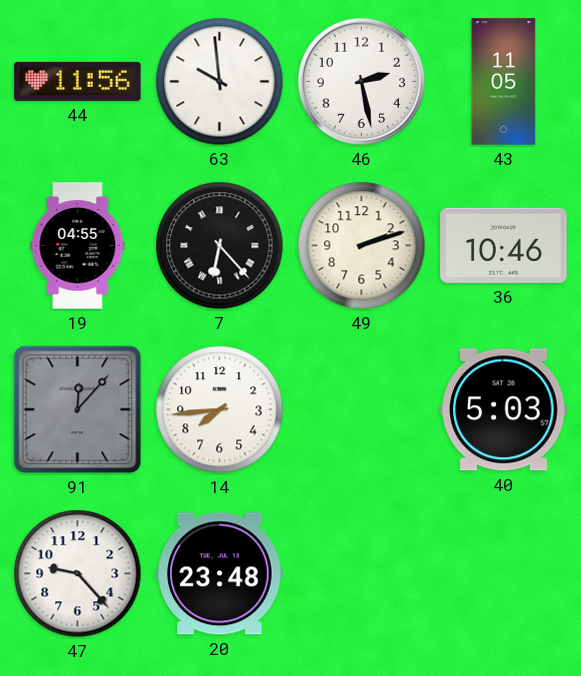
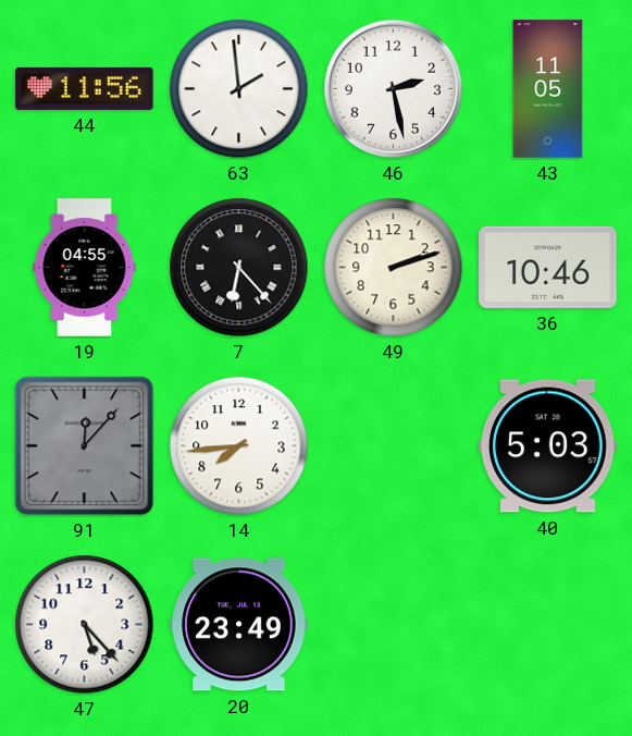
63: 9:59 -> 1:59
47: 9:23 -> 5:23
20: 23:48 -> 23:49
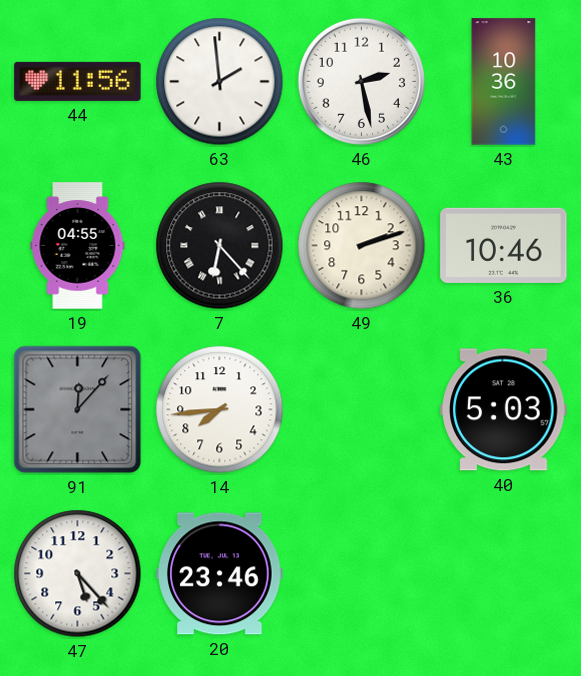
43: 11:05 -> 10:36
20: 23:49 -> 23:46
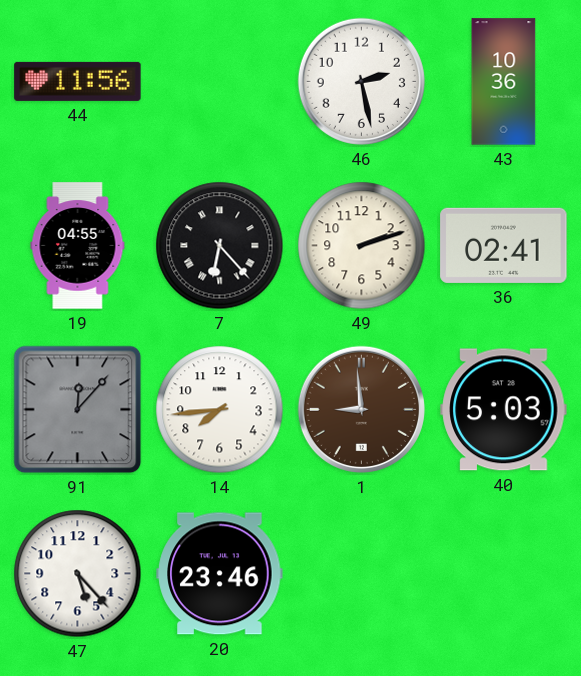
63: 1:59 -> none
36: 10:46 -> 02:41
1: none -> 8:59
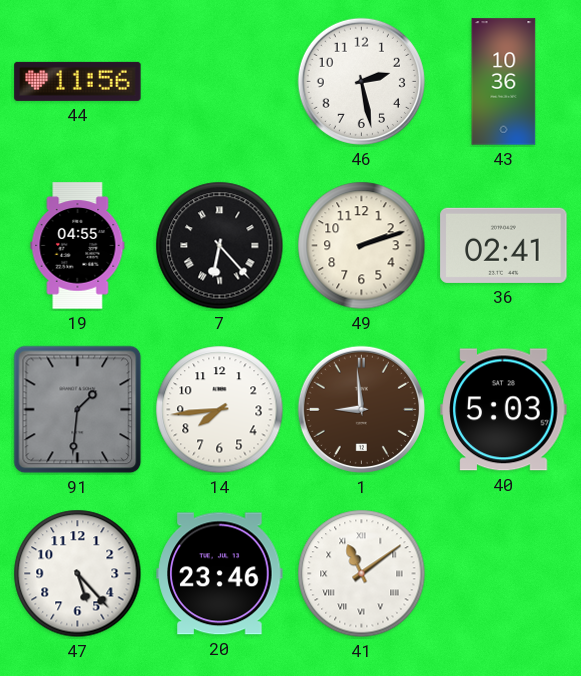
91: 12:07 -> 1:31
41: none -> 11:09
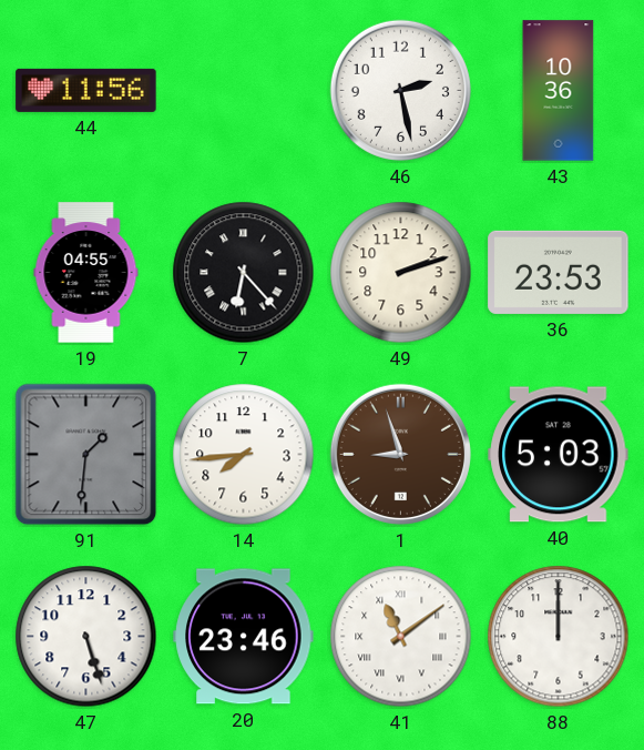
36: 02:41 -> 23:53
1: 8:59 -> 8:57
47: 5:23 -> 5:27
88: none -> 12:00
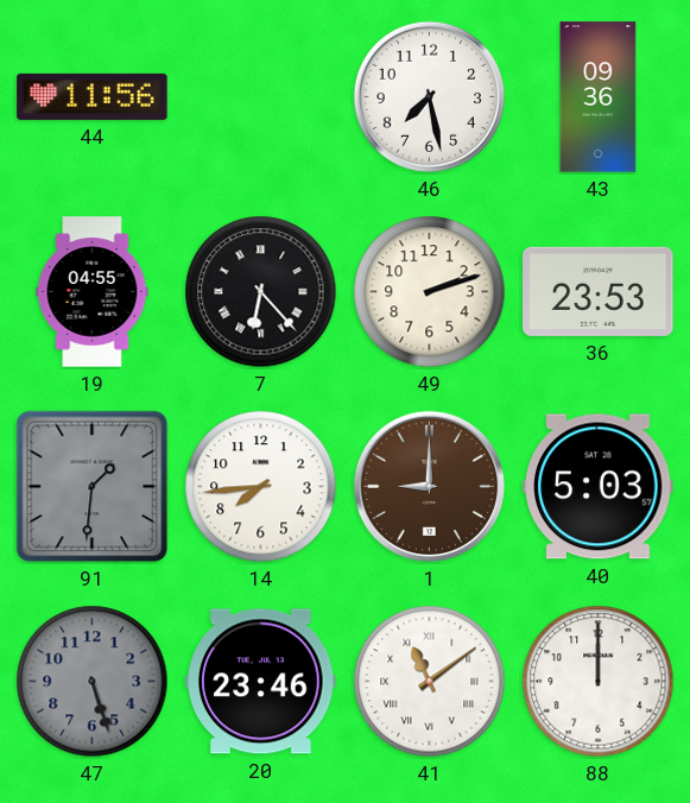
46: 2:28 -> 7:28
43: 10:36 -> 09:36
1: 8:57 -> 9:00
47 dial: white -> grey
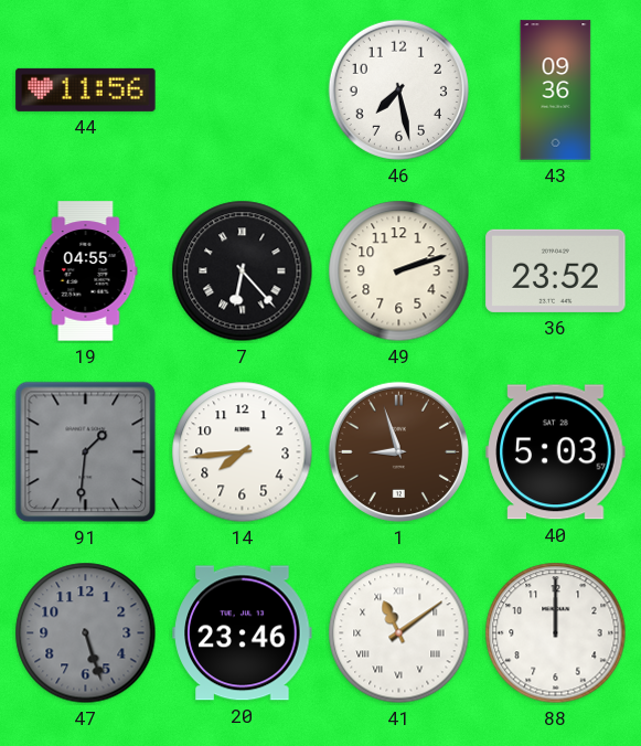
36: 23:53 -> 23:52
1: 9:00 -> 8:57
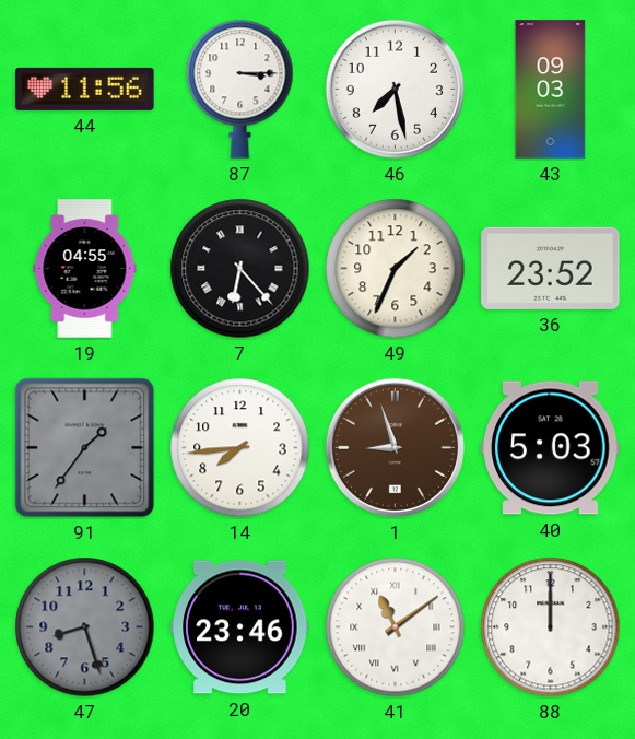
87: none -> 3:15
43: 09:36 -> 09:03
49: 2:12 -> 1:34
91: 1:31 -> 1:36
47: 5:27 -> 8:27
